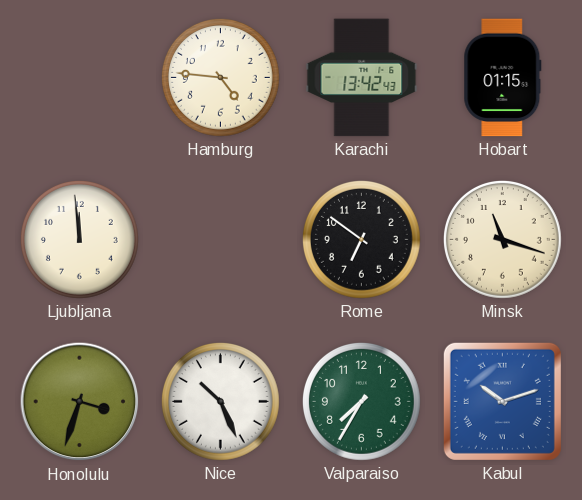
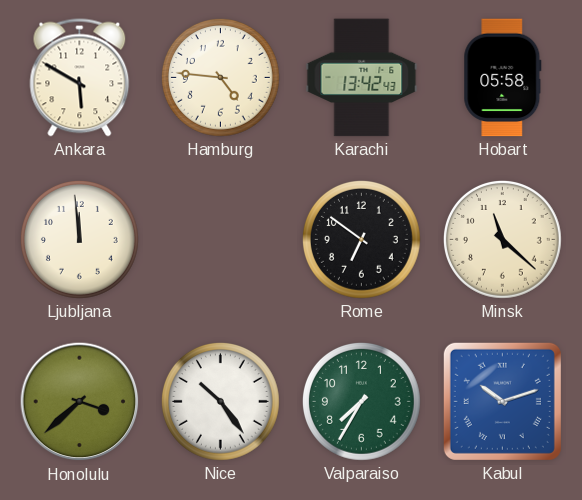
Ankara: none -> 5:50
Hobart: 01:15 -> 05:58
Minsk: 11:18 -> 11:22
Honolulu: 3:33 -> 3:38
Nice: 10:26 -> 10:24
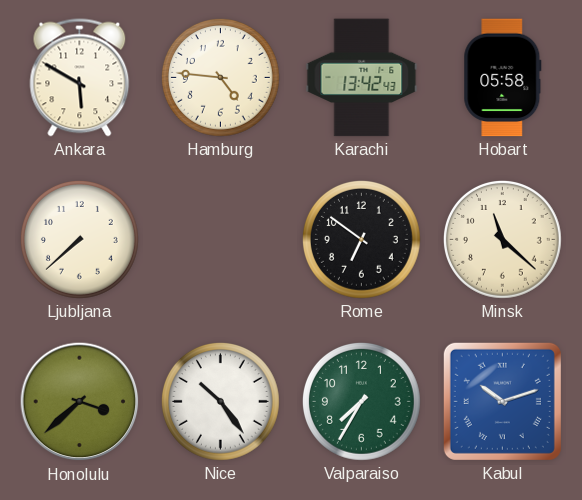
Ljubljana: 11:59 -> 7:38
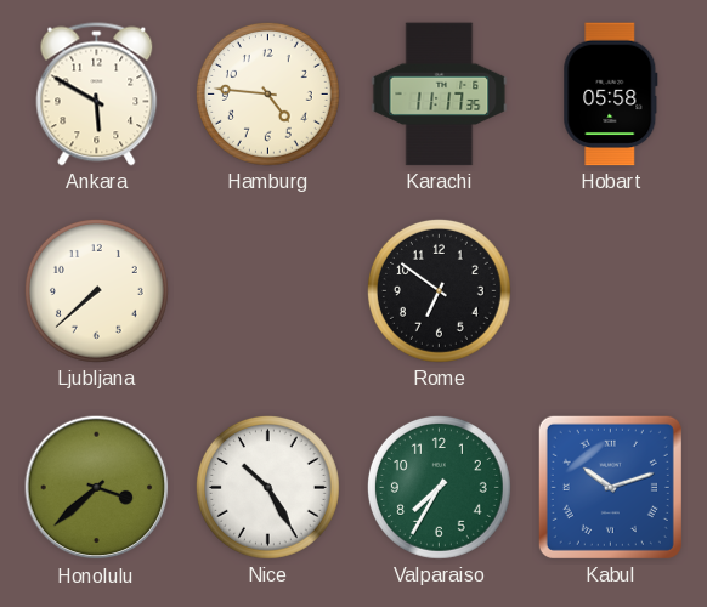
Karachi: 13:42 -> 11:17
Minsk: 11:22 -> none
Nice: 10:24 -> 10:25
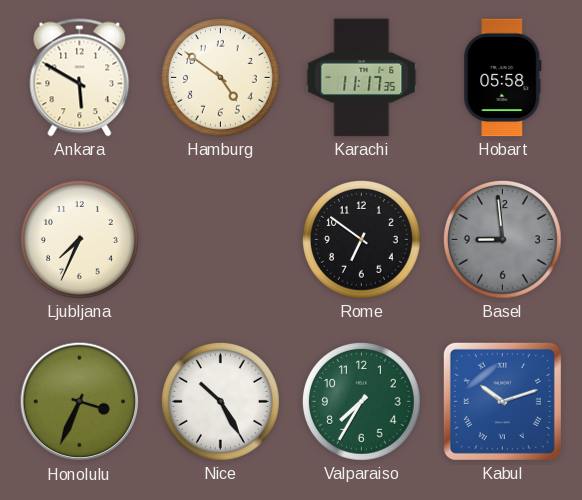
Hamburg: 4:46 -> 4:51
Ljubljana: 7:38 -> 7:34
Basel: none -> 8:59
Honolulu: 3:38 -> 3:34
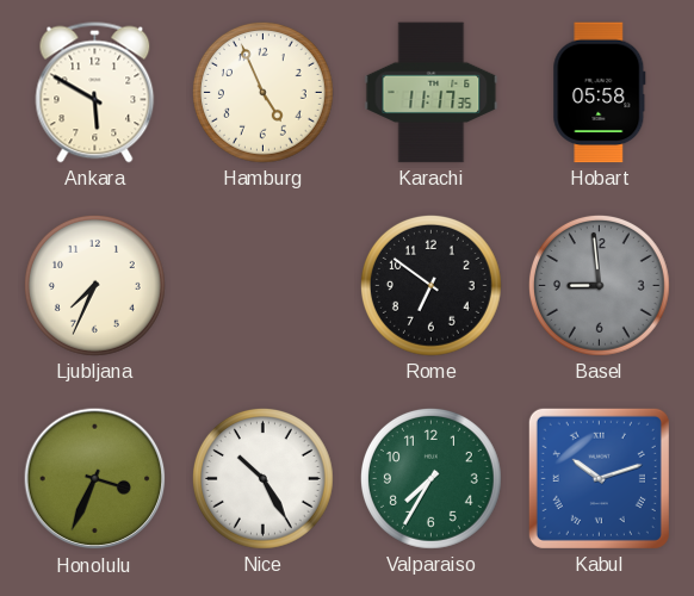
Hamburg: 4:51 -> 4:56
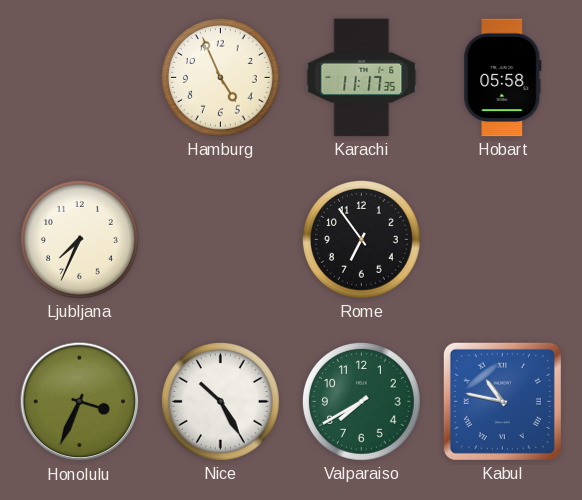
Ankara: 5:50 -> none
Rome: 6:51 -> 6:54
Basel: 8:59 -> none
Valparaiso: 7:35 -> 7:40
Kabul: 10:12 -> 10:47
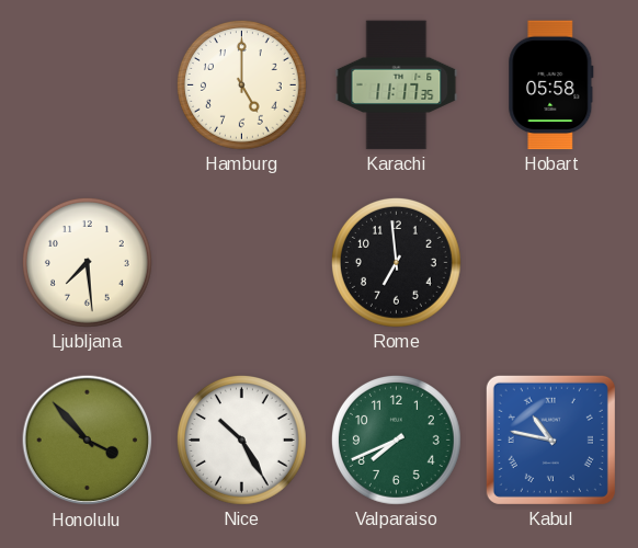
Hamburg: 4:56 -> 5:00
Ljubljana: 7:34 -> 7:29
Rome: 6:54 -> 6:59
Honolulu: 3:34 -> 3:53
Valparaiso: 7:40 -> 7:41
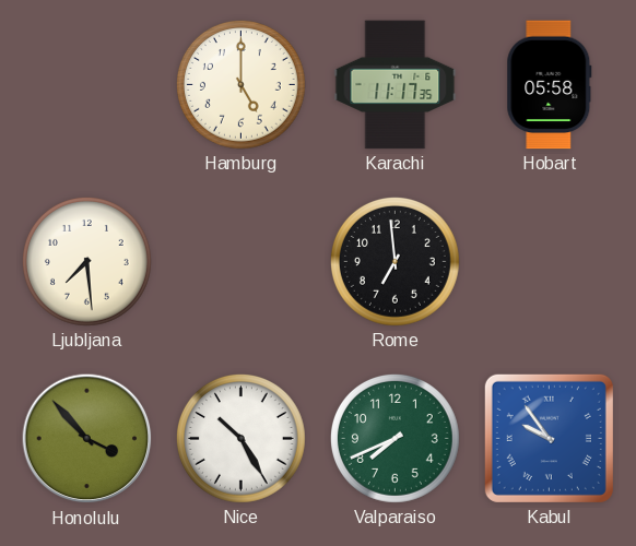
Kabul: 10:47 -> 9:54
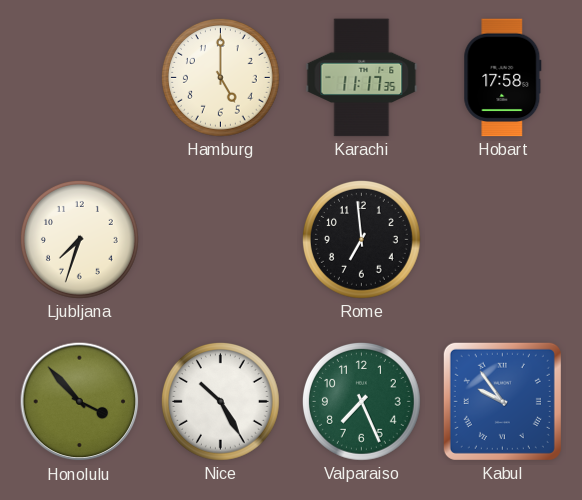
Hobart: 05:58 -> 17:58
Ljubljana: 7:29 -> 7:33
Valparaiso: 7:41 -> 7:26
